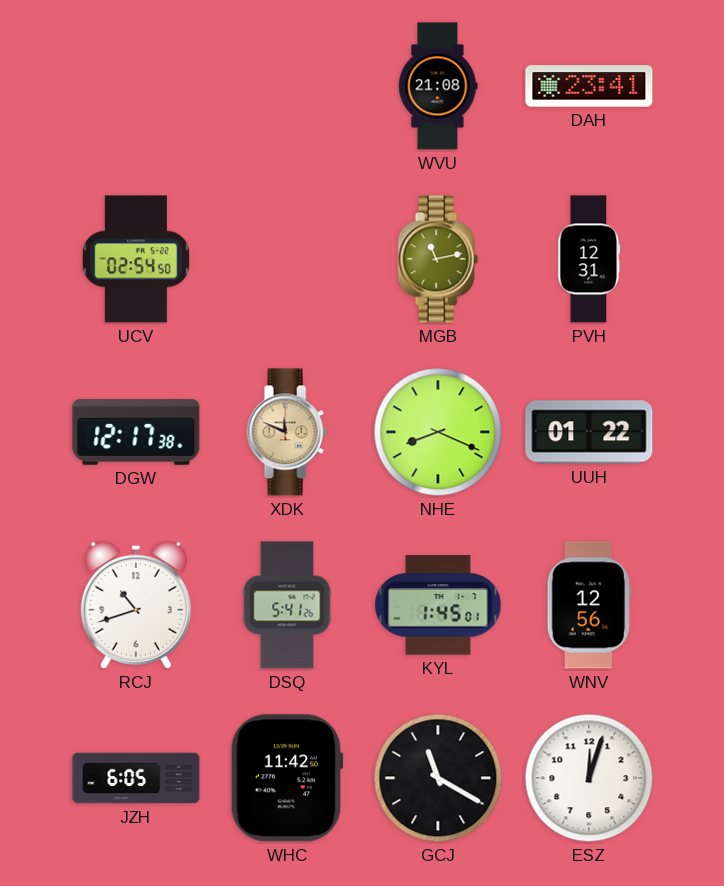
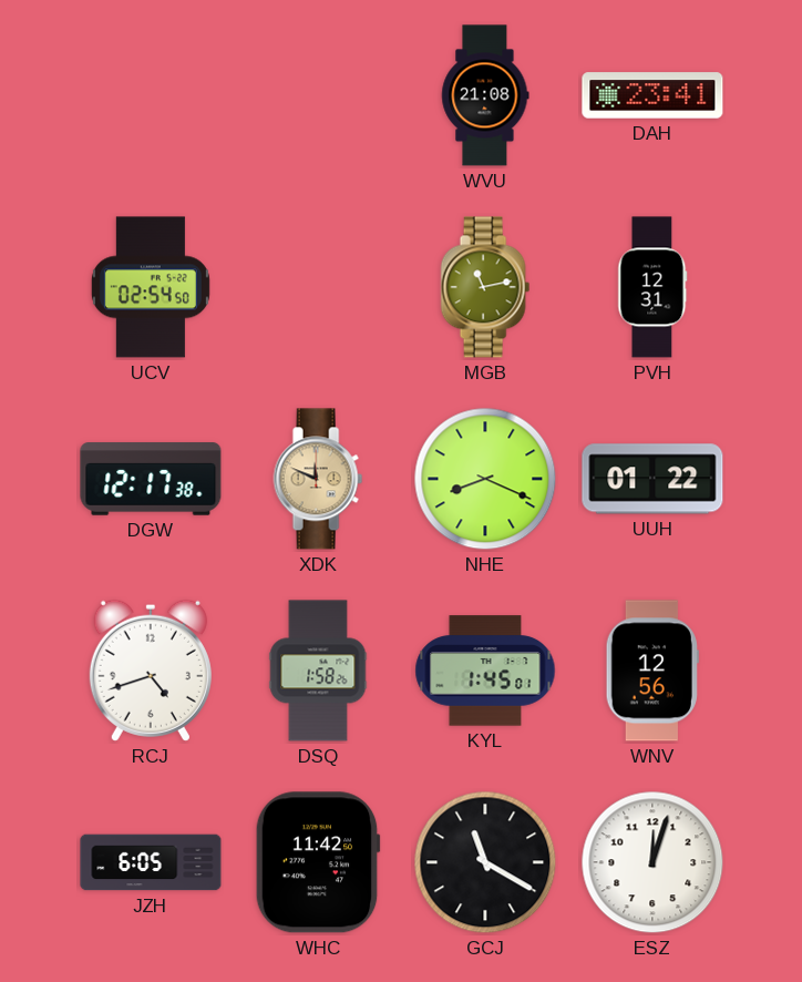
RCJ: 10:42 -> 4:42
DSQ: 5:41 -> 1:58
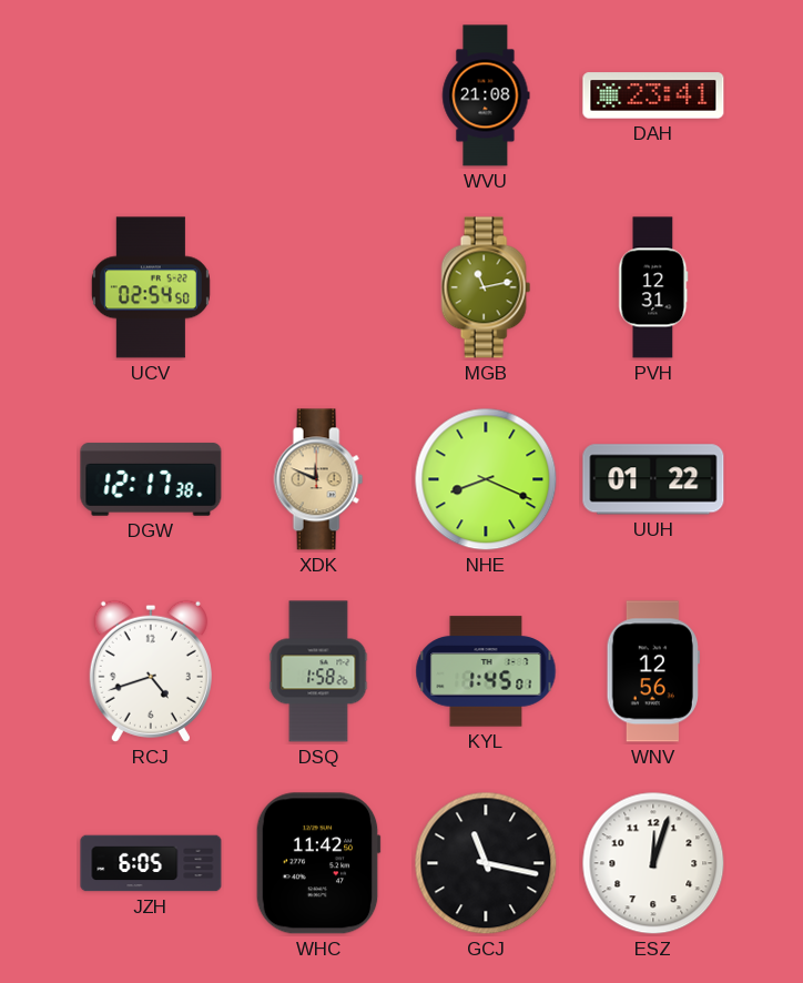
GCJ: 11:20 -> 11:17
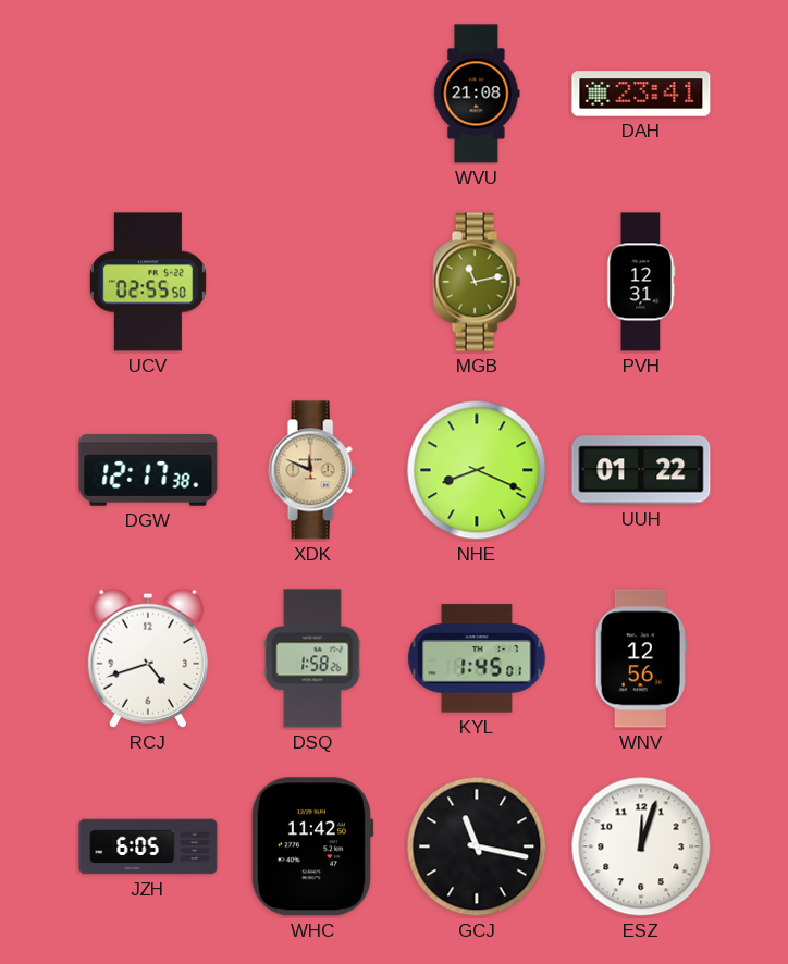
UCV: 02:54 -> 02:55
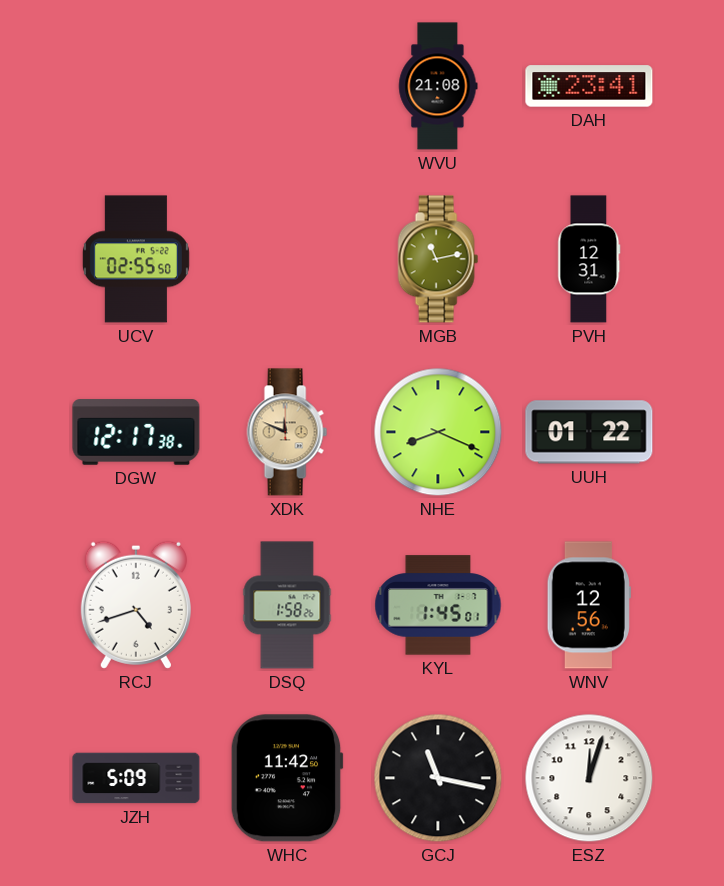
JZH: 6:05 -> 5:09
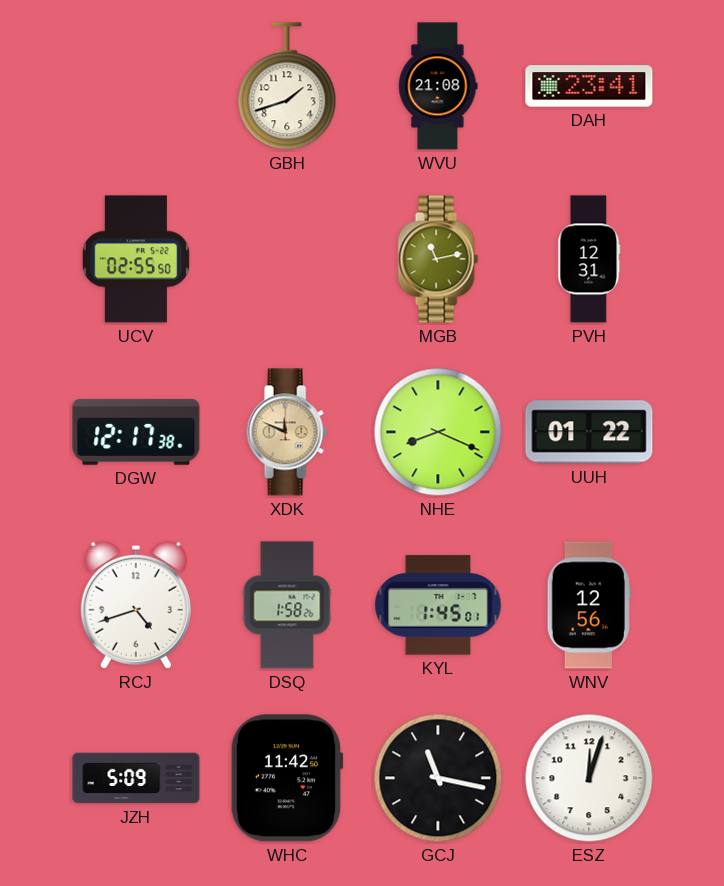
GBH: none -> 1:42
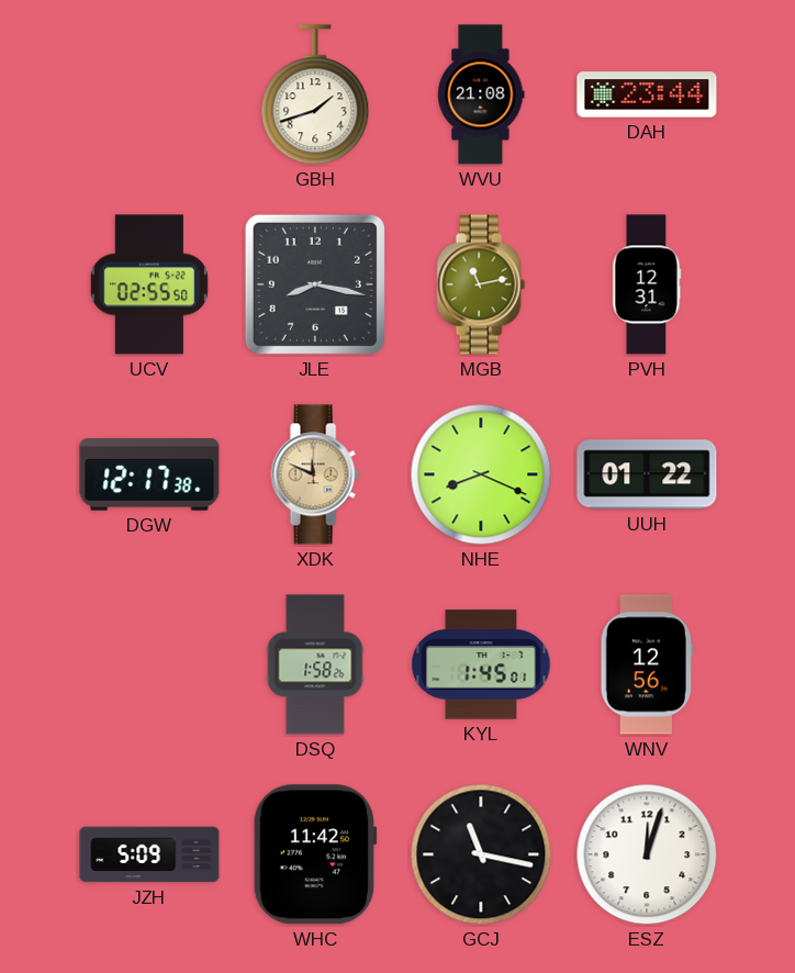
DAH: 23:41 -> 23:44
JLE: none -> 8:17
RCJ: 4:42 -> none
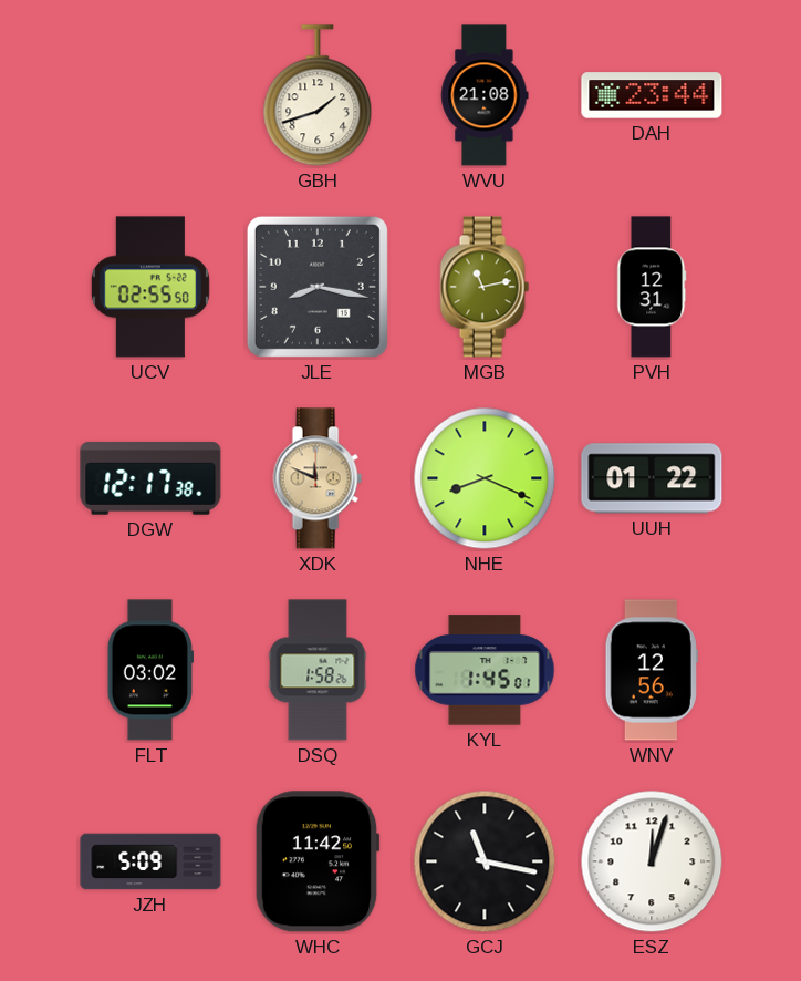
FLT: none -> 03:02
